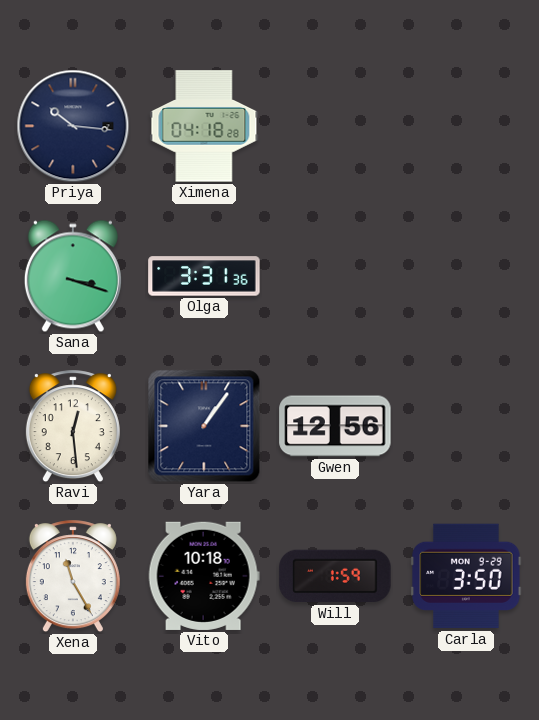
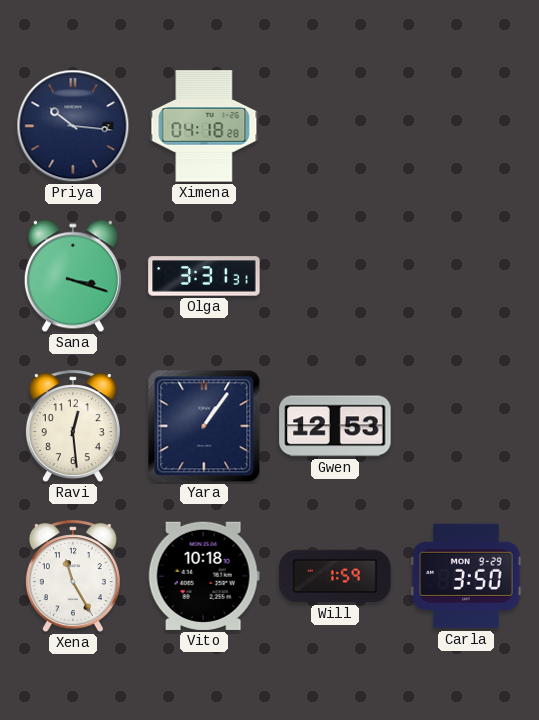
Olga: 3:31:36 -> 3:31:31
Gwen: 12:56 -> 12:53
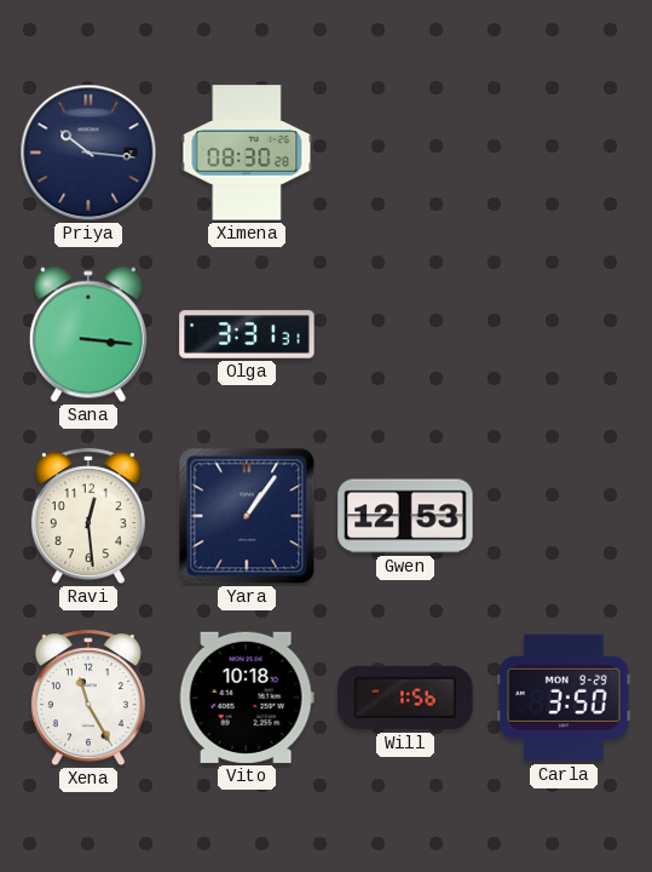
Ximena: 04:18 -> 08:30
Sana: 3:18 -> 3:16
Will: 1:59 -> 1:56
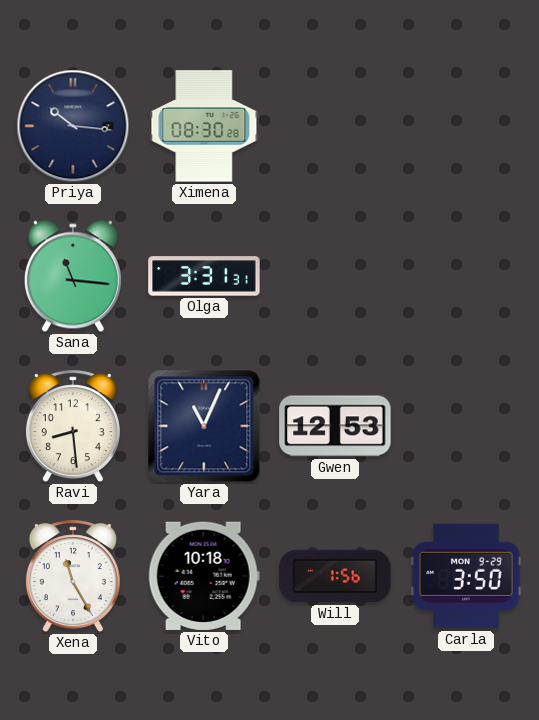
Sana: 3:16 -> 11:16
Ravi: 12:29 -> 8:29
Yara: 1:06 -> 11:04
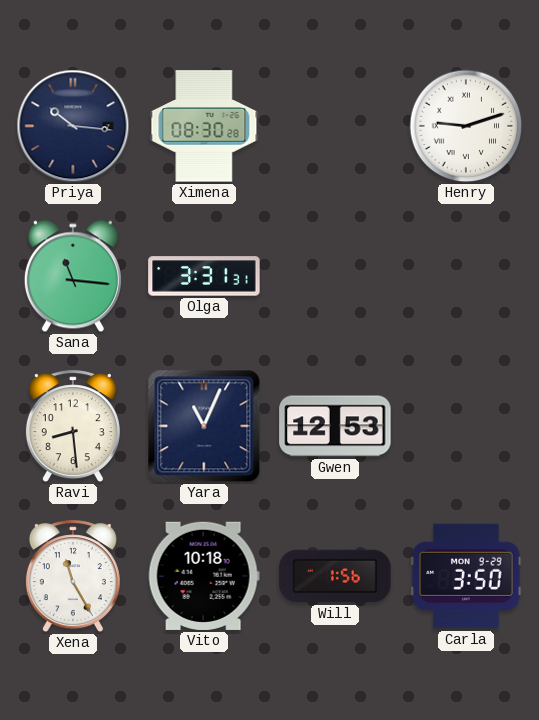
Henry: none -> 9:12
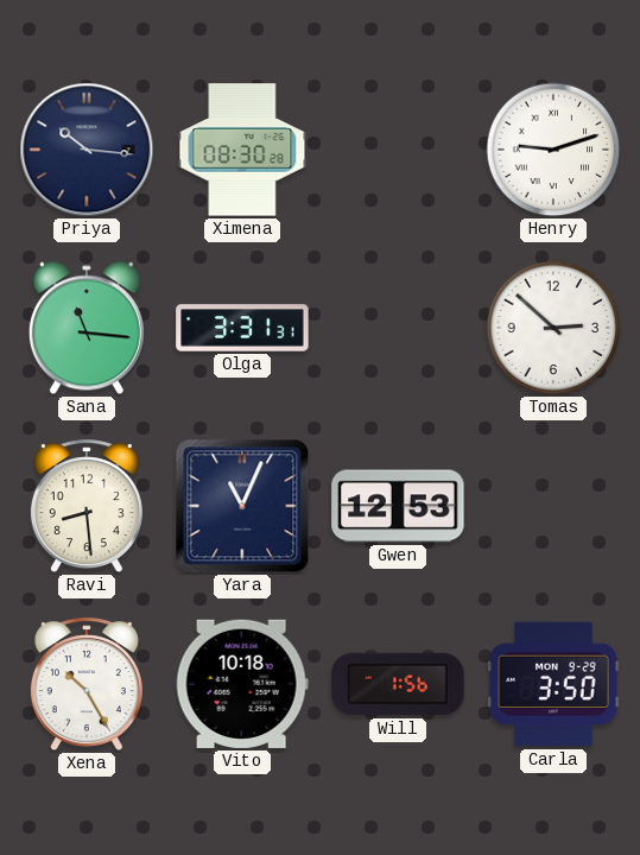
Tomas: none -> 2:52
Xena: 11:25 -> 10:25
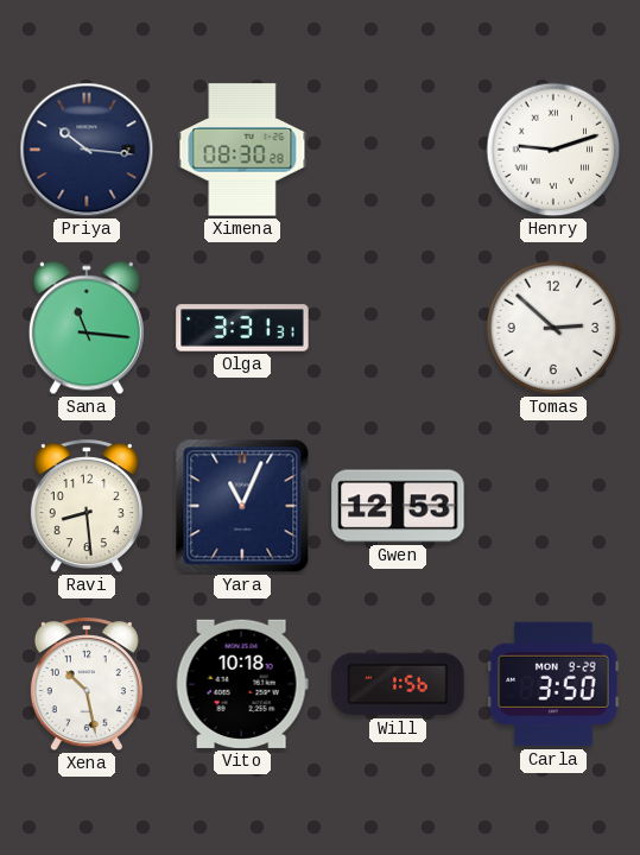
Xena: 10:25 -> 10:28
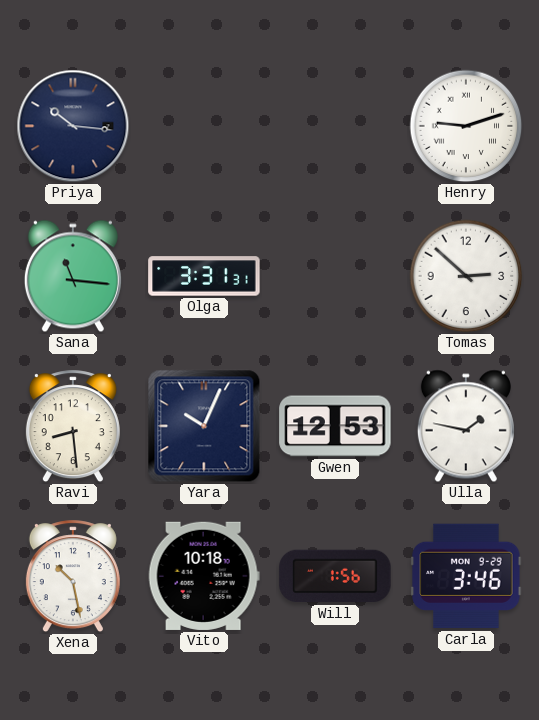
Ximena: 08:30 -> none
Yara: 11:04 -> 10:04
Ulla: none -> 1:47
Carla: 3:50 -> 3:46
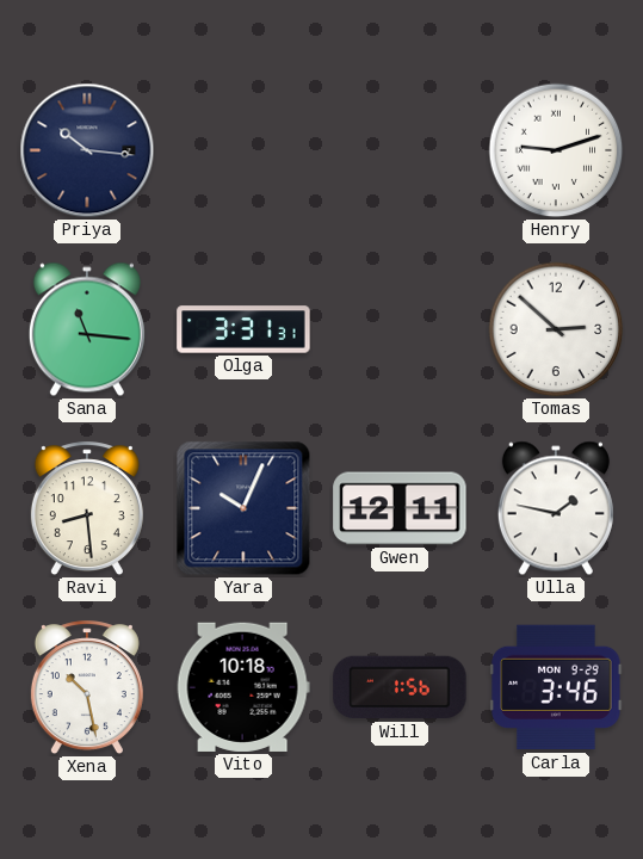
Gwen: 12:53 -> 12:11
